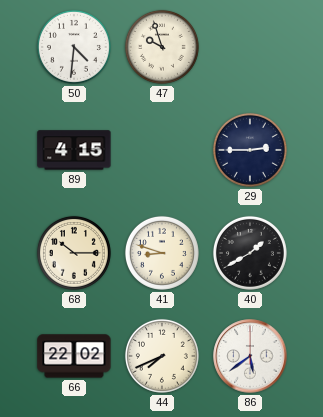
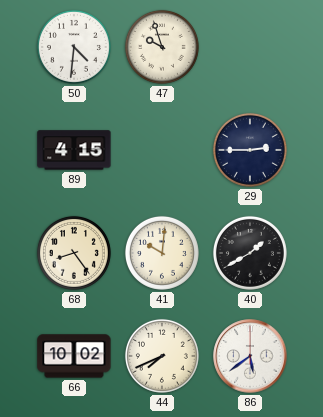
68: 10:15 -> 8:24
41: 8:48 -> 10:01
66: 22:02 -> 10:02
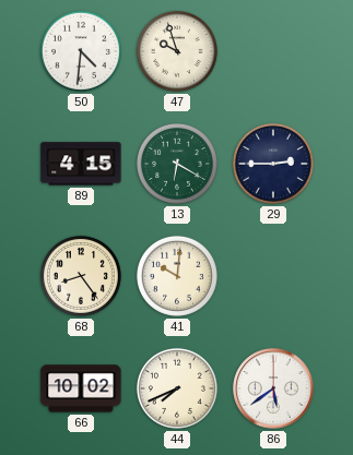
13: none -> 6:20
40: 1:40 -> none
